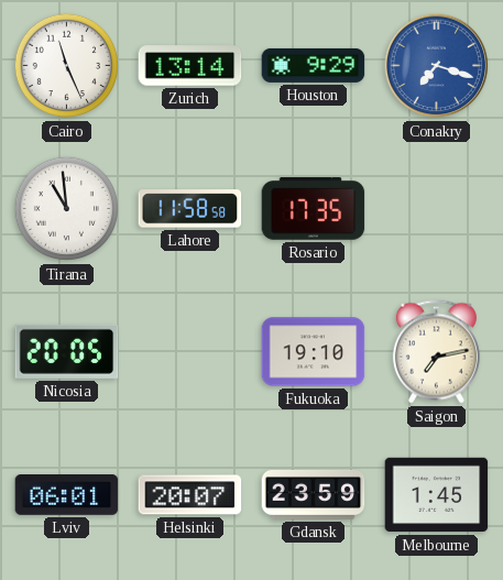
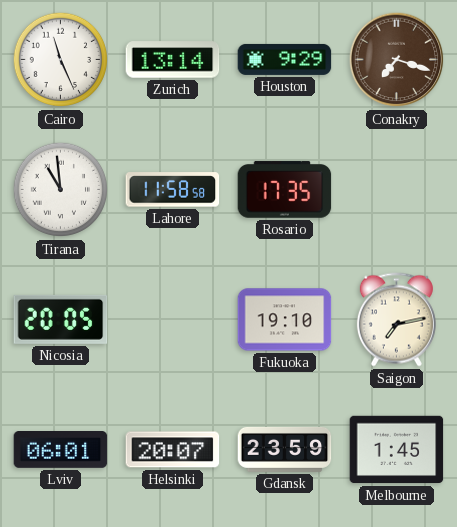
Conakry dial: blue -> brown
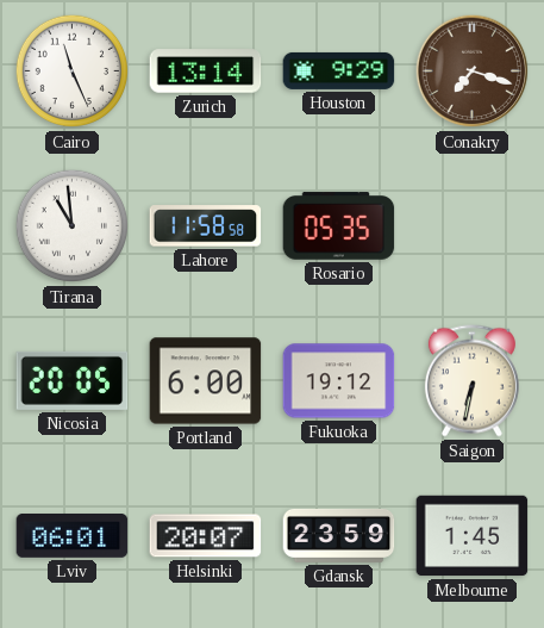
Rosario: 17:35 -> 05:35
Portland: none -> 6:00
Fukuoka: 19:10 -> 19:12
Saigon: 7:13 -> 6:32
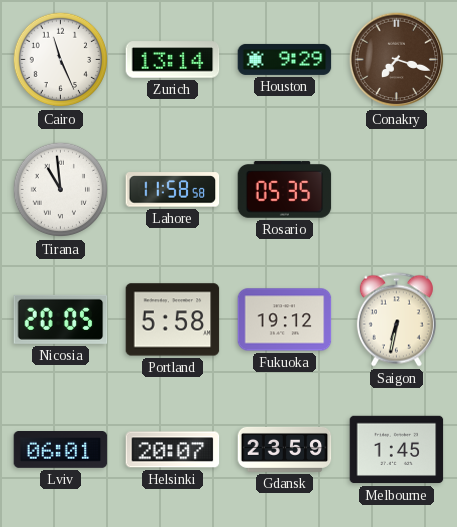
Portland: 6:00 -> 5:58
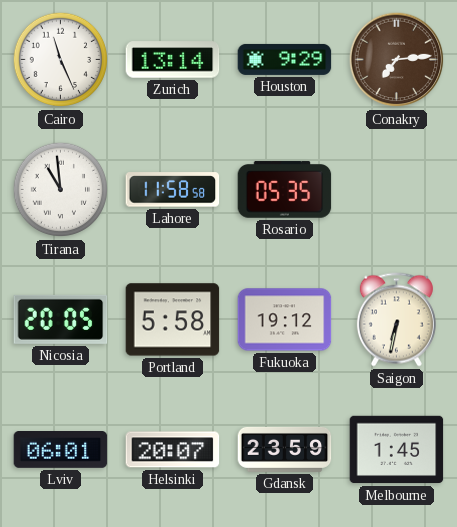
Conakry: 7:18 -> 7:14
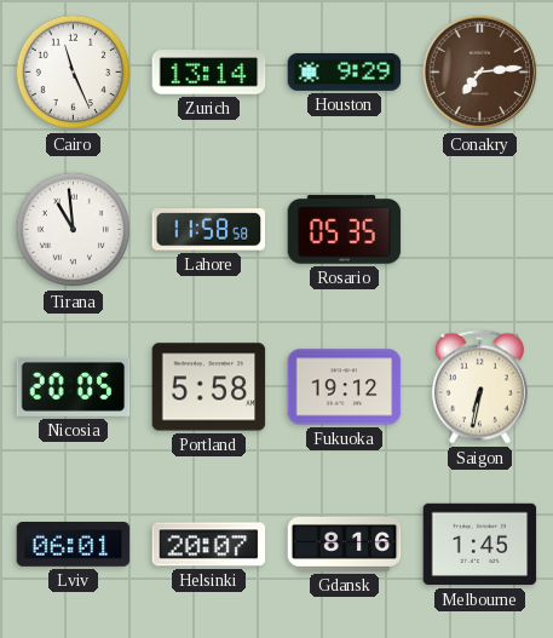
Gdansk: 23:59 -> 8:16
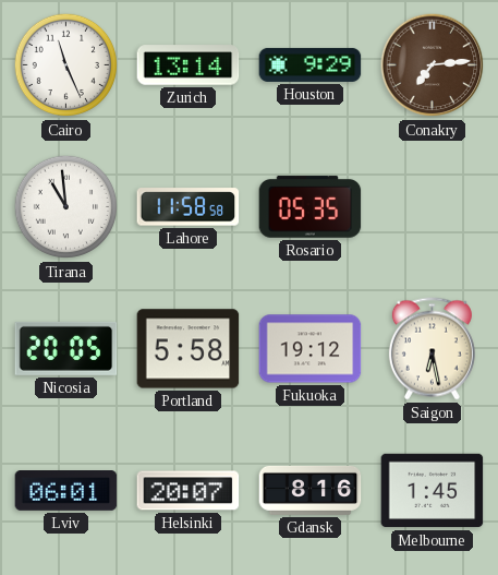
Saigon: 6:32 -> 6:28
